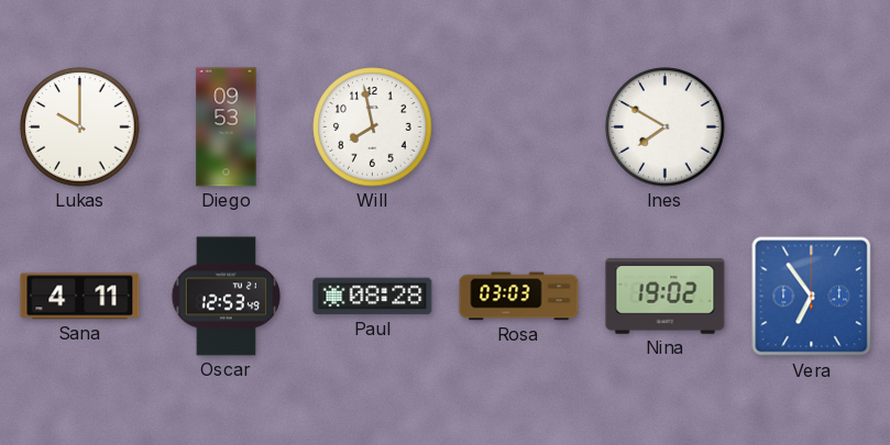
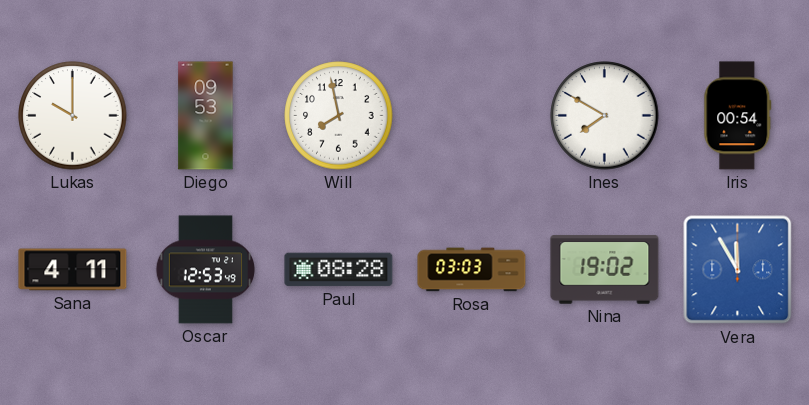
Iris: none -> 00:54
Vera: 6:54 -> 11:55
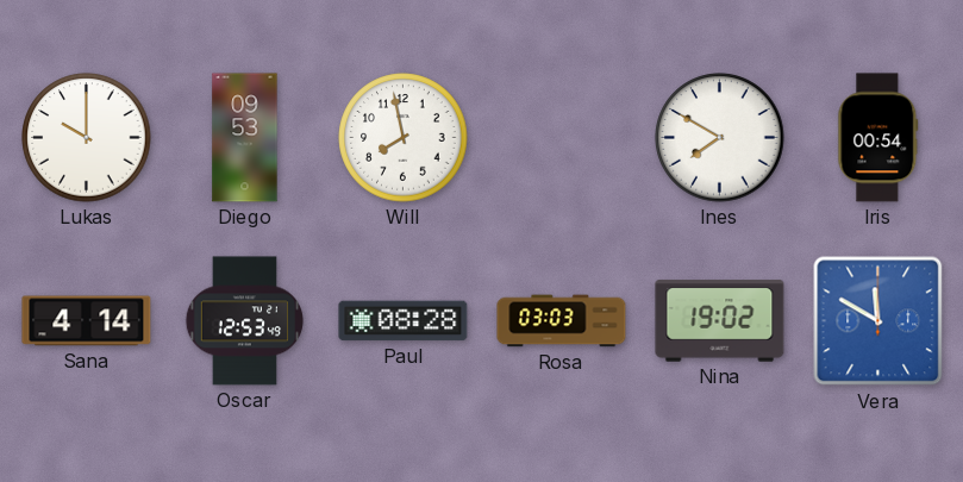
Sana: 4:11 -> 4:14
Vera: 11:55 -> 11:50
